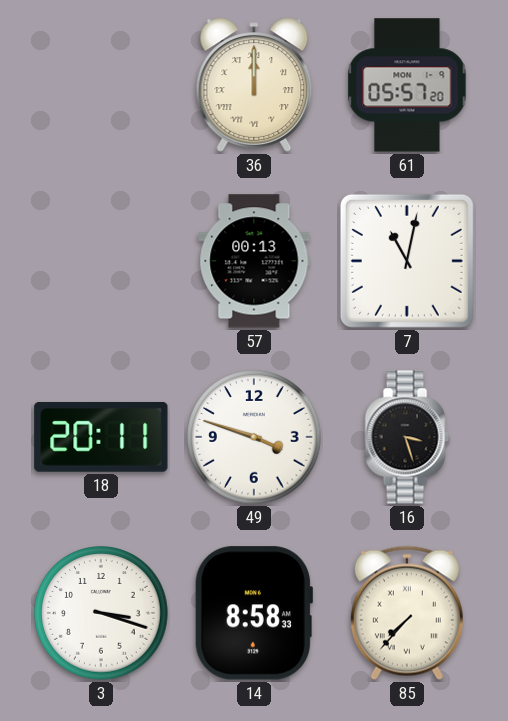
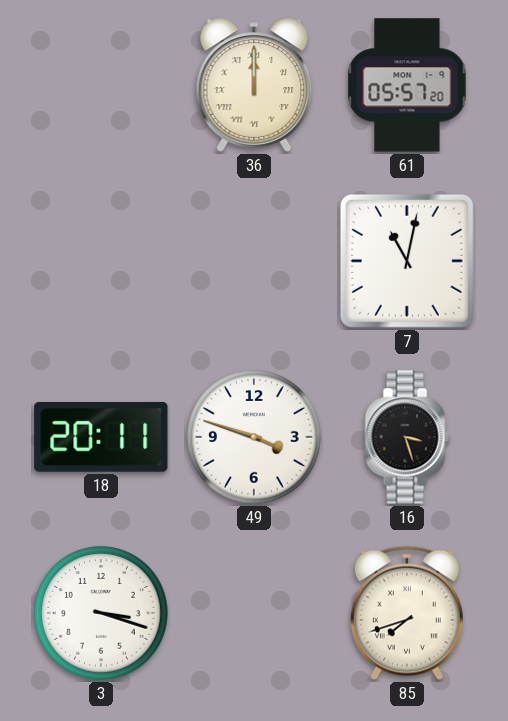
57: 00:13 -> none
14: 8:58 -> none
85: 7:37 -> 7:42
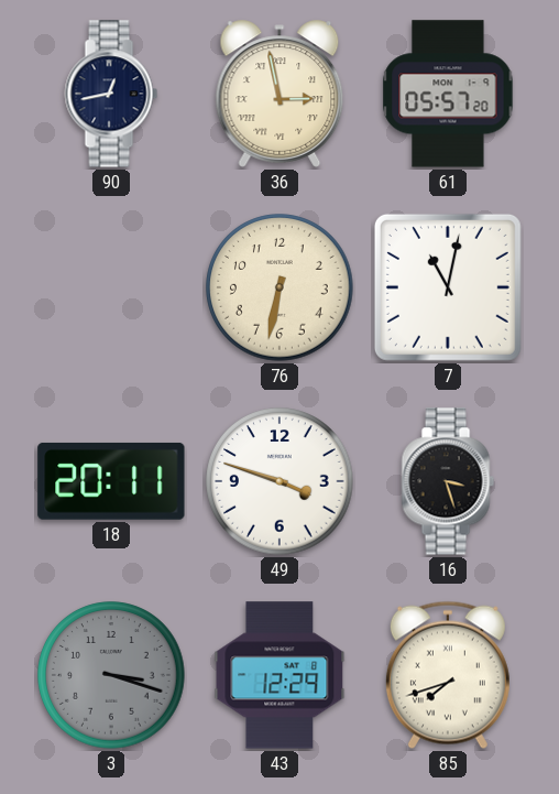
90: none -> 12:43
36: 12:00 -> 2:58
76: none -> 6:32
3 dial: white -> grey
43: none -> 12:29
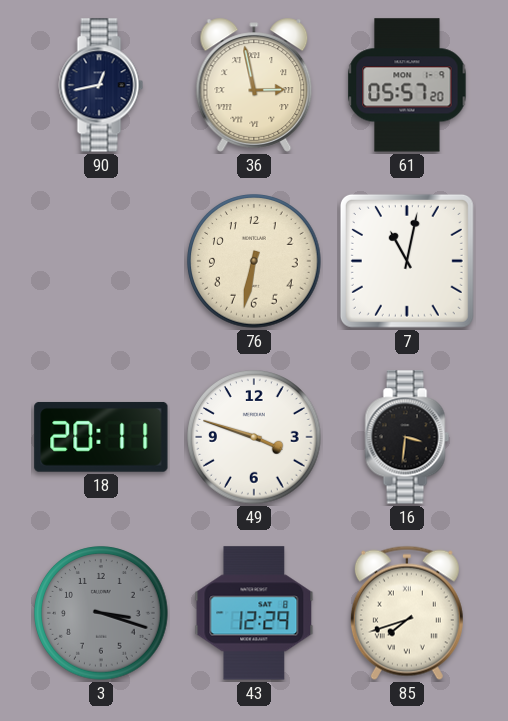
16: 3:27 -> 3:31
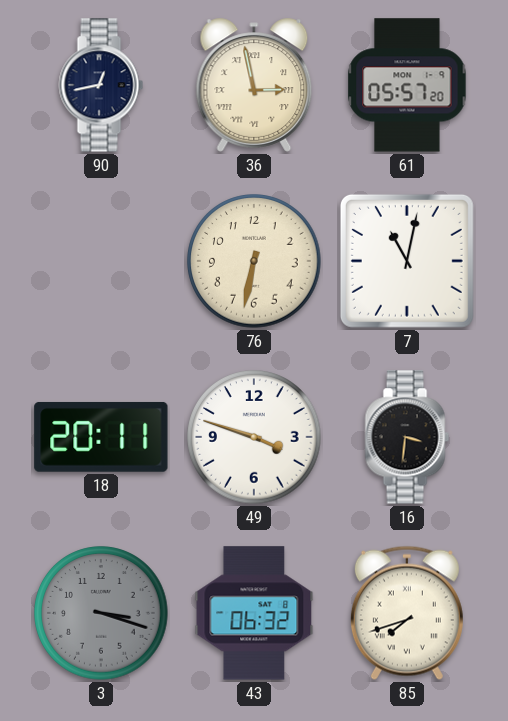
43: 12:29 -> 06:32
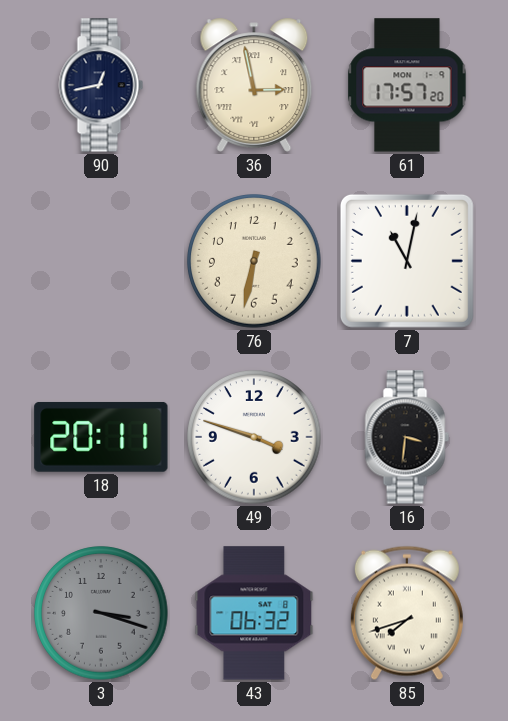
61: 05:57 -> 17:57
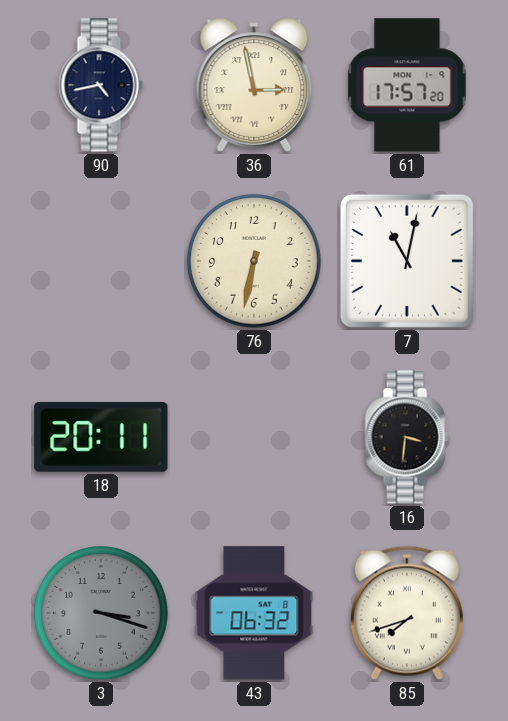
90: 12:43 -> 4:43
49: 3:48 -> none
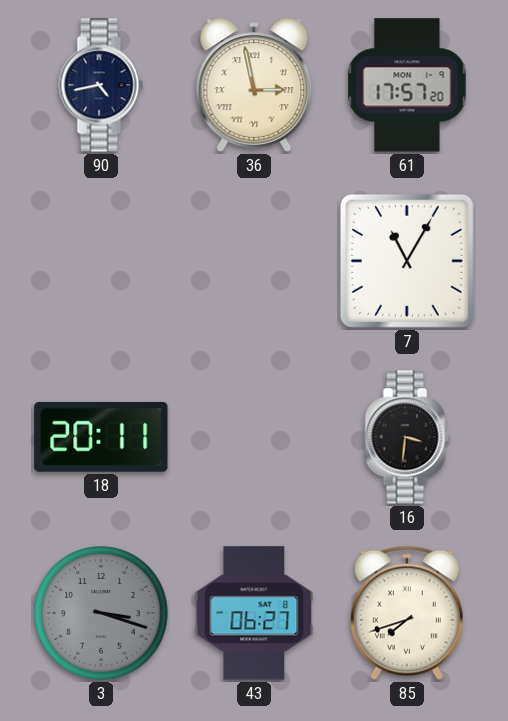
76: 6:32 -> none
7: 11:02 -> 11:05
43: 06:32 -> 06:27
